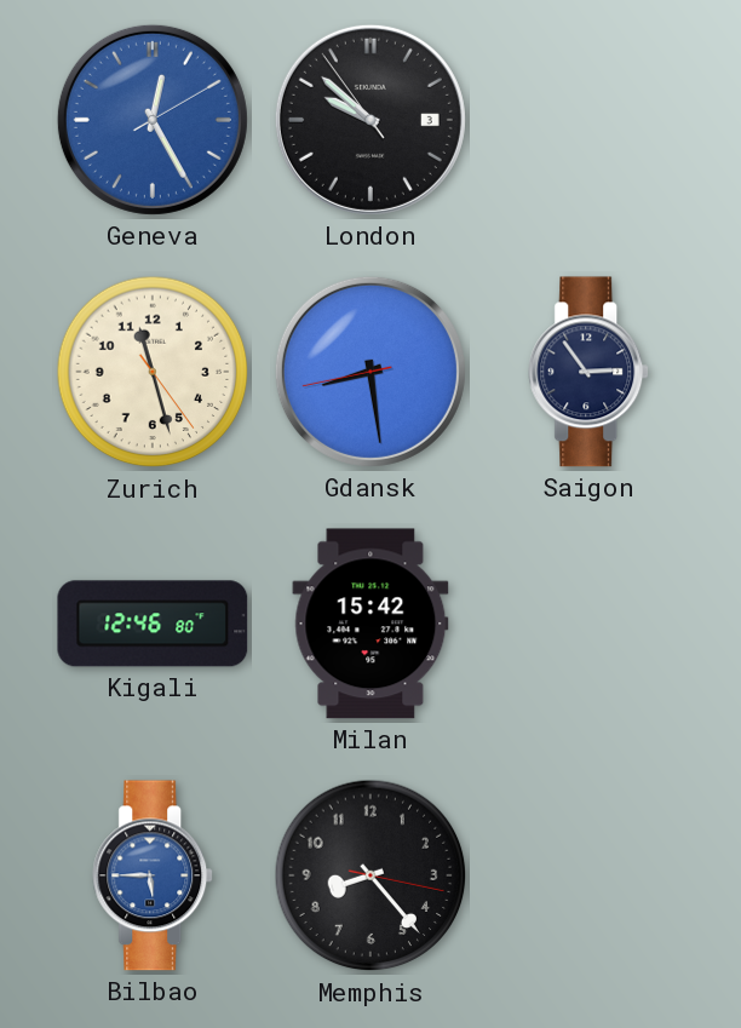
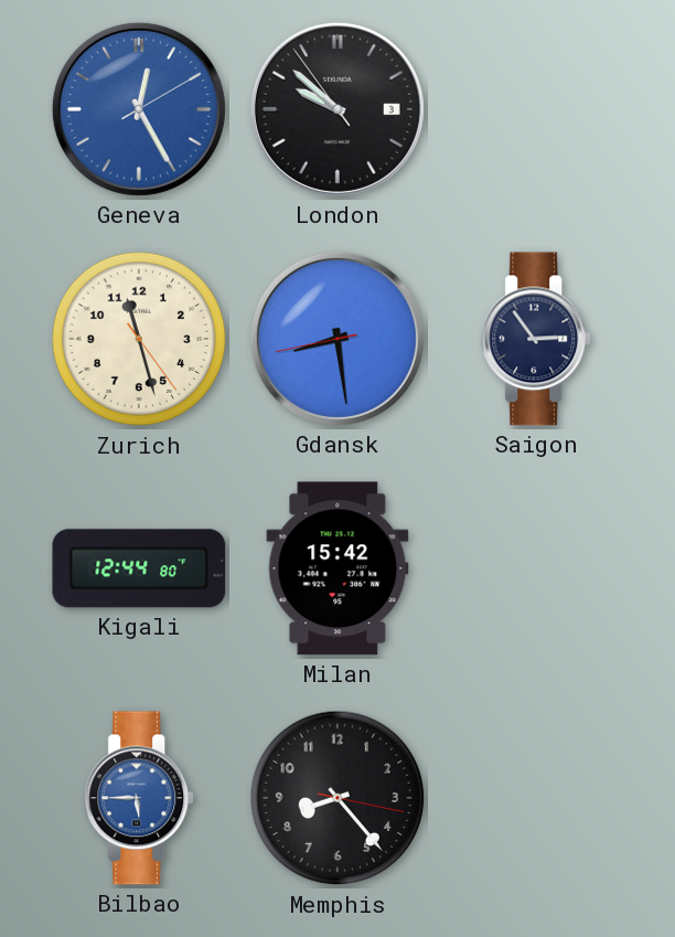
Kigali: 12:46 -> 12:44
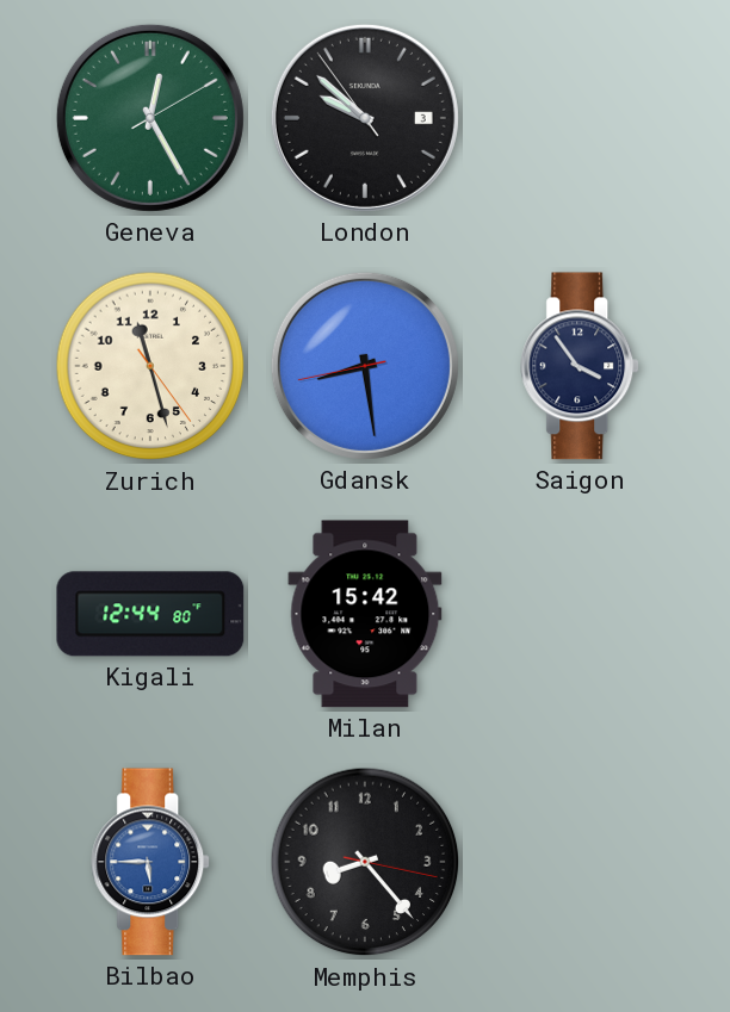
Geneva dial: blue -> green
Saigon: 2:54 -> 3:54
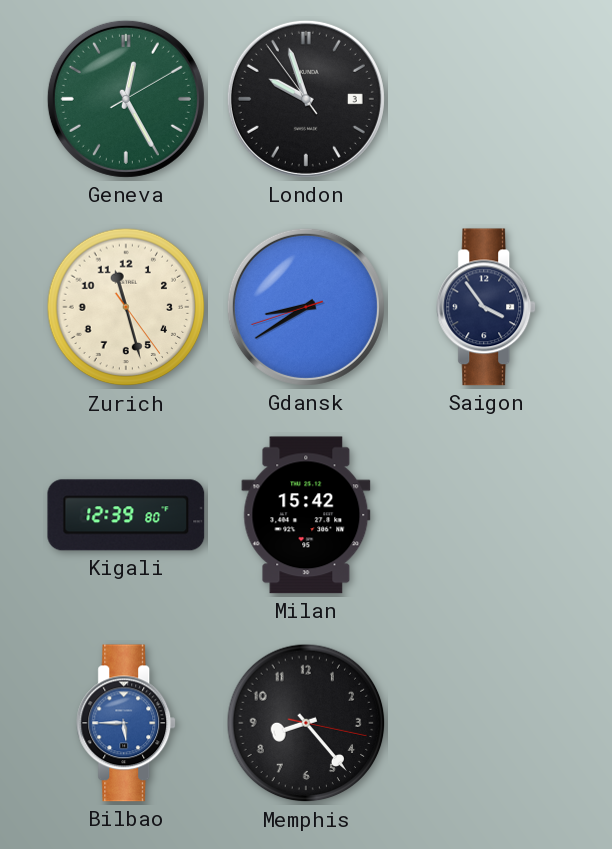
London: 9:51 -> 9:56
Gdansk: 8:28 -> 8:39
Kigali: 12:44 -> 12:39
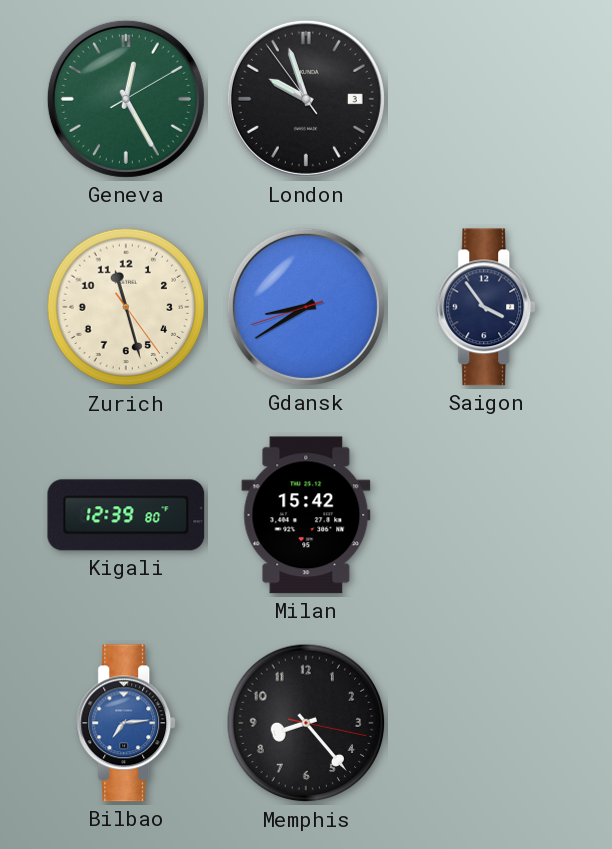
Bilbao: 5:45 -> 7:14
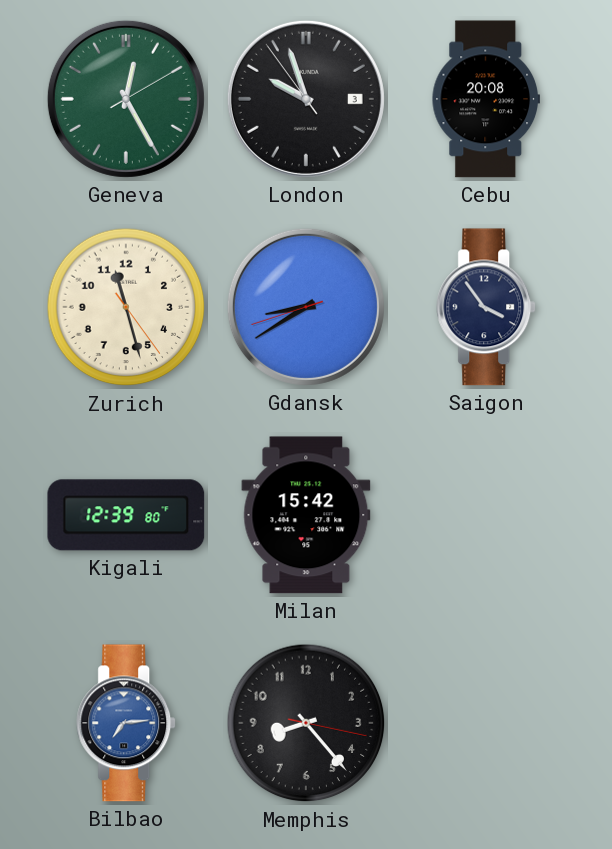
Cebu: none -> 20:08
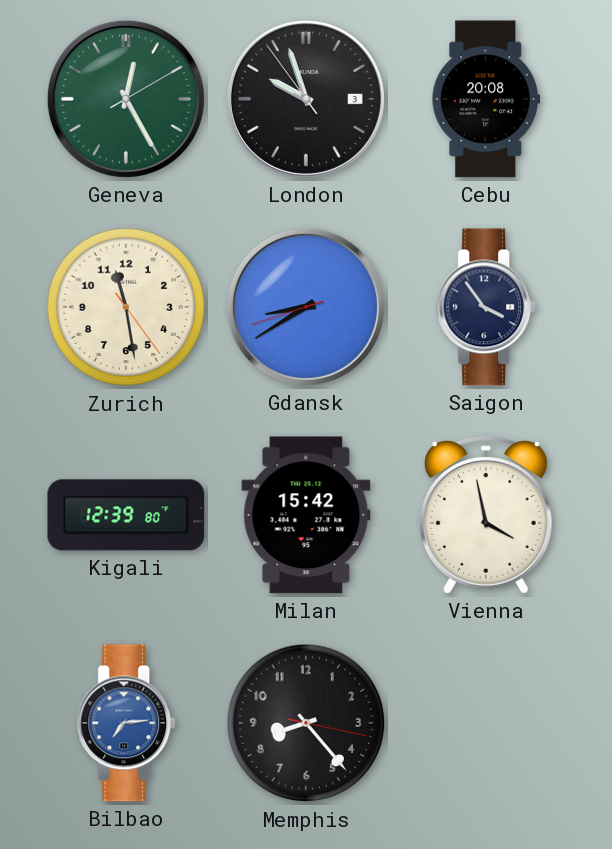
Zurich: 11:27 -> 11:28
Vienna: none -> 3:58
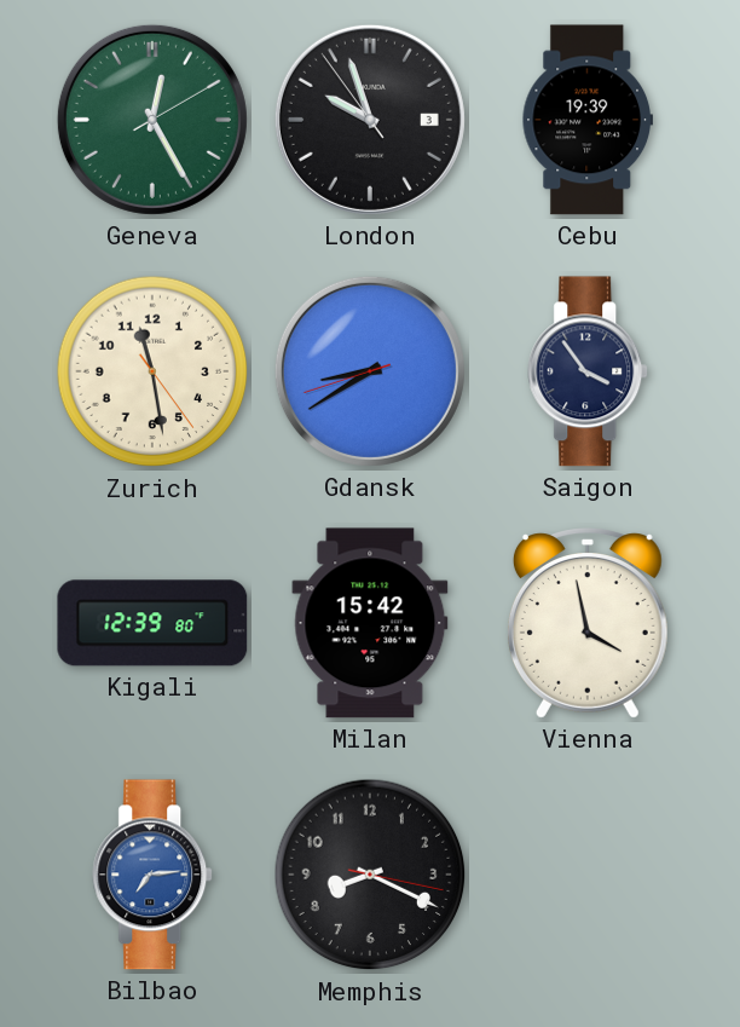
Cebu: 20:08 -> 19:39
Memphis: 8:23 -> 8:19
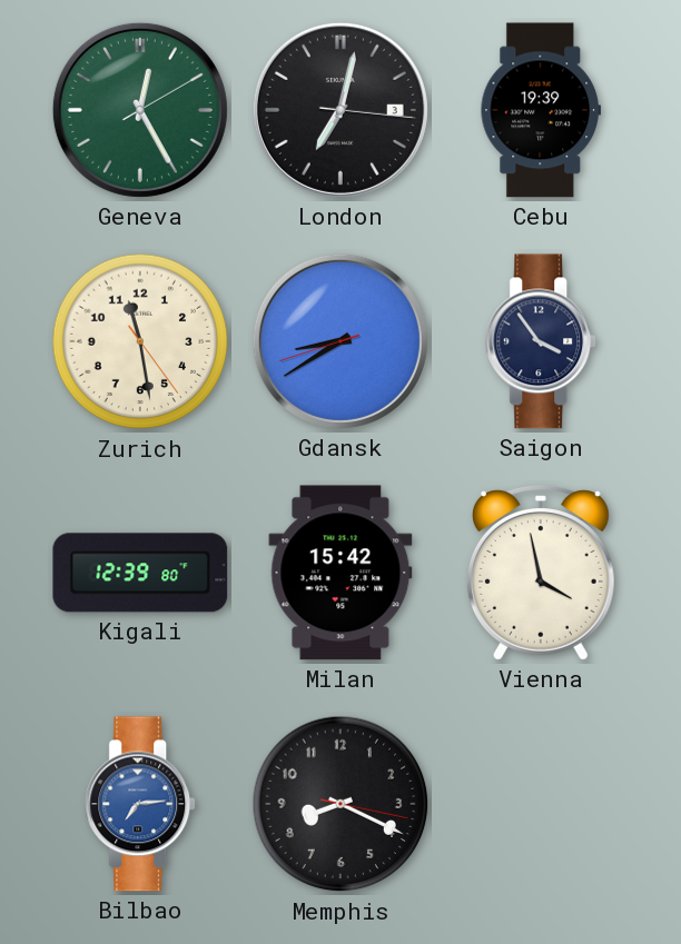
London: 9:56 -> 7:02
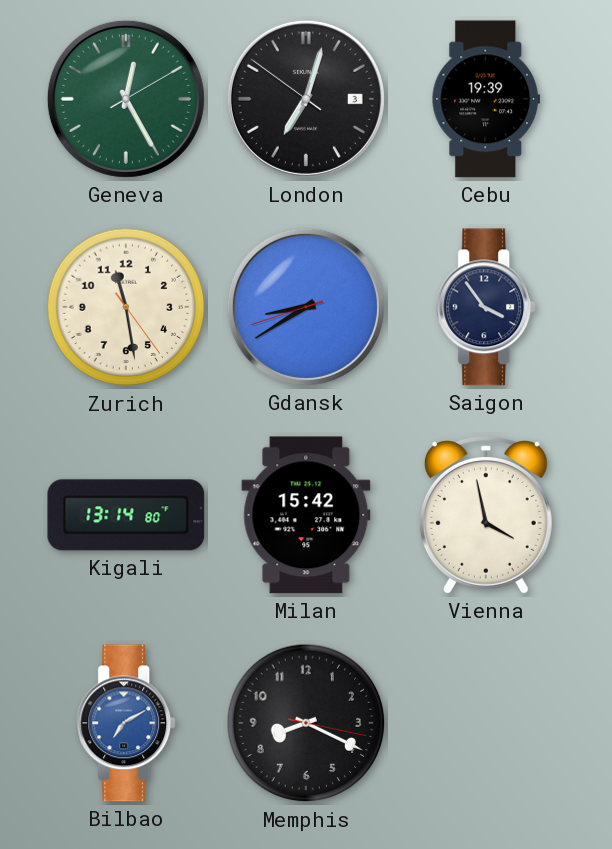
London: 7:02:16 -> 7:02:51
Kigali: 12:39 -> 13:14
Bilbao: 7:14 -> 7:10
